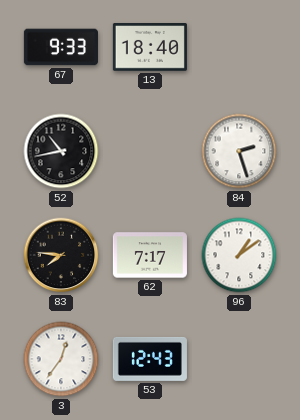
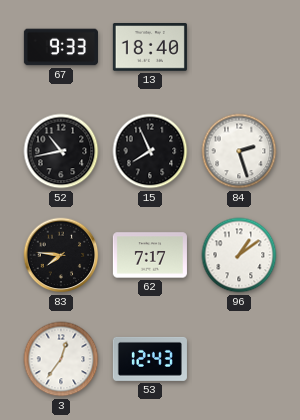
15: none -> 7:56
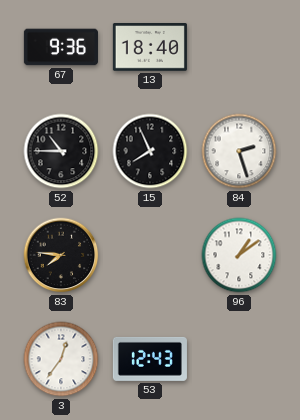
67: 9:33 -> 9:36
52: 10:43 -> 10:45
62: 7:17 -> none
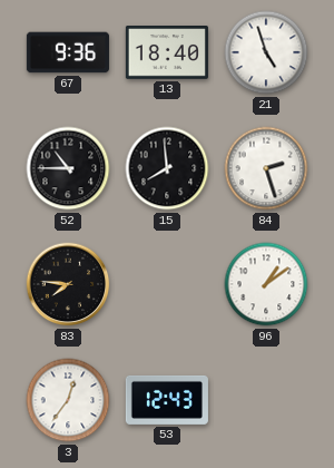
21: none -> 4:57
15: 7:56 -> 7:59
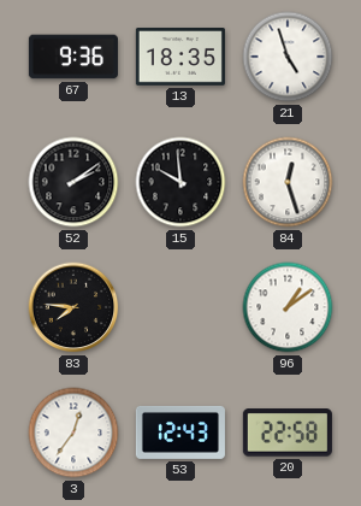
13: 18:40 -> 18:35
52: 10:45 -> 2:09
15: 7:59 -> 9:59
84: 2:27 -> 12:27
20: none -> 22:58
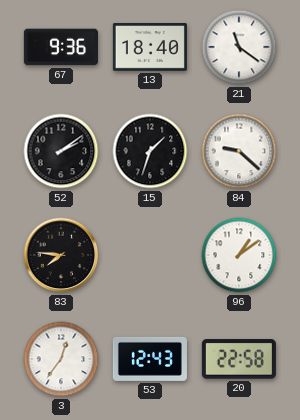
13: 18:35 -> 18:40
21: 4:57 -> 11:21
15: 9:59 -> 1:33
84: 12:27 -> 9:22
